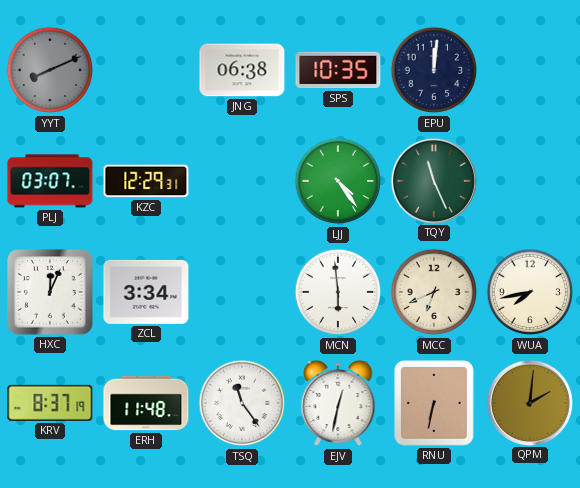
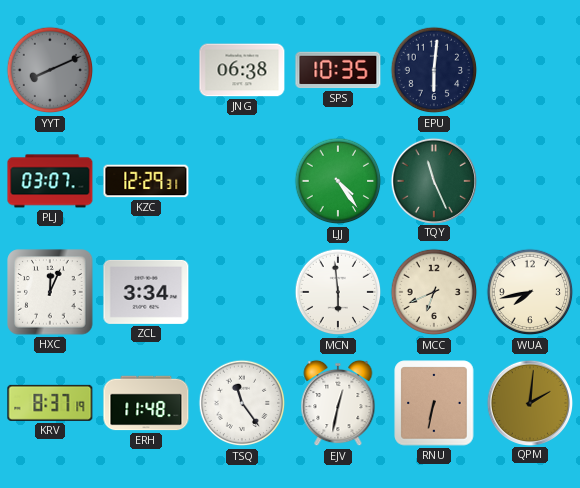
EPU: 12:01 -> 6:01
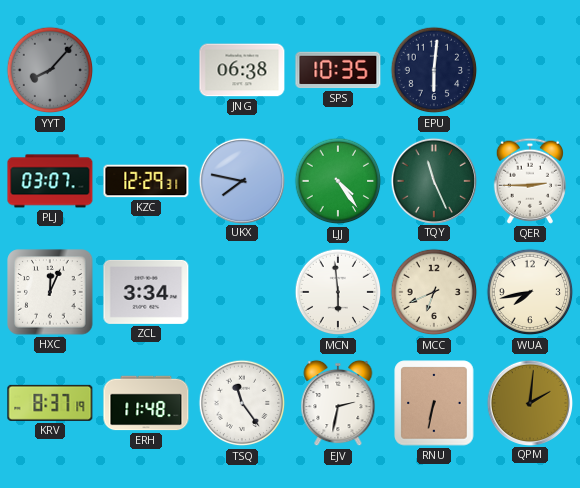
YYT: 8:11 -> 8:07
UKX: none -> 7:47
QER: none -> 2:45
EJV: 12:32 -> 2:32
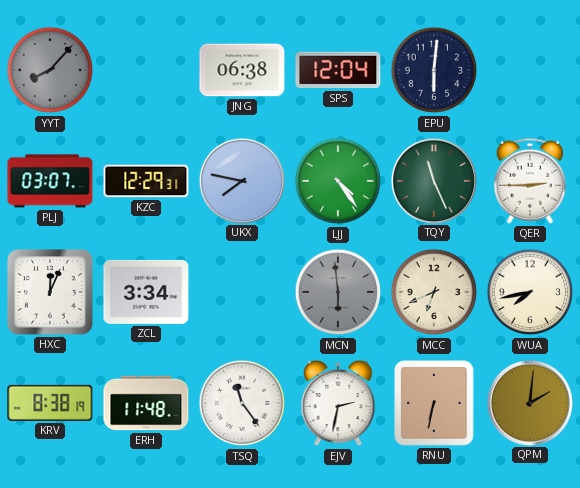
SPS: 10:35 -> 12:04
MCN dial: white -> grey
KRV: 8:37 -> 8:38
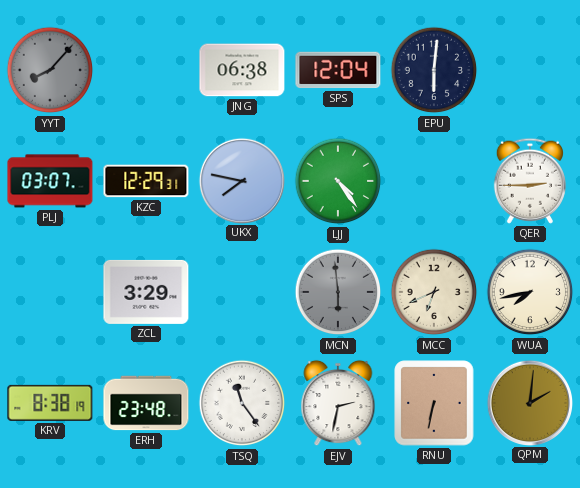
TQY: 11:26 -> none
HXC: 12:04 -> none
ZCL: 3:34 -> 3:29
ERH: 11:48 -> 23:48
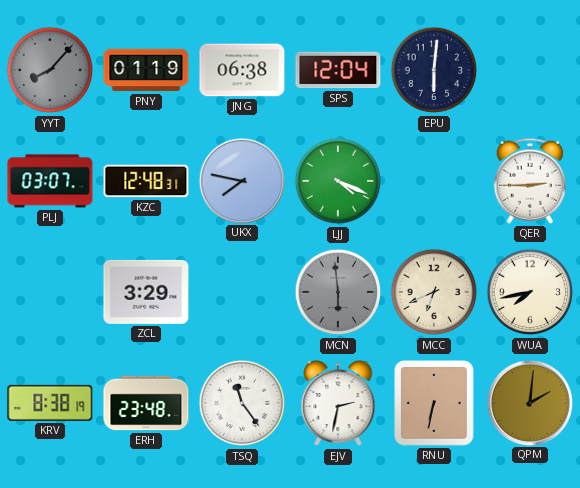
PNY: none -> 01:19
KZC: 12:29 -> 12:48
LJJ: 4:24 -> 4:19
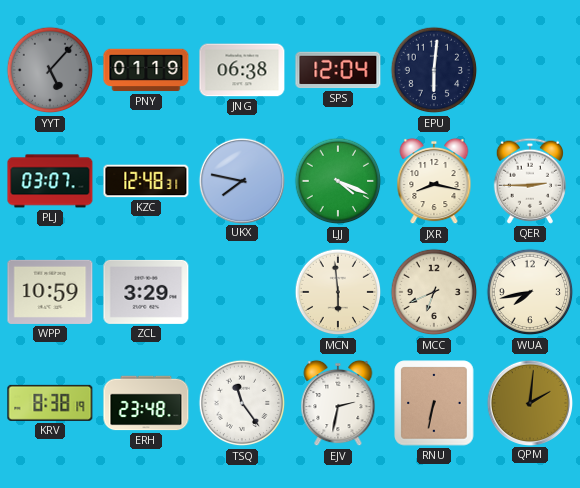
YYT: 8:07 -> 5:07
JXR: none -> 8:17
WPP: none -> 10:59
MCN dial: grey -> cream
